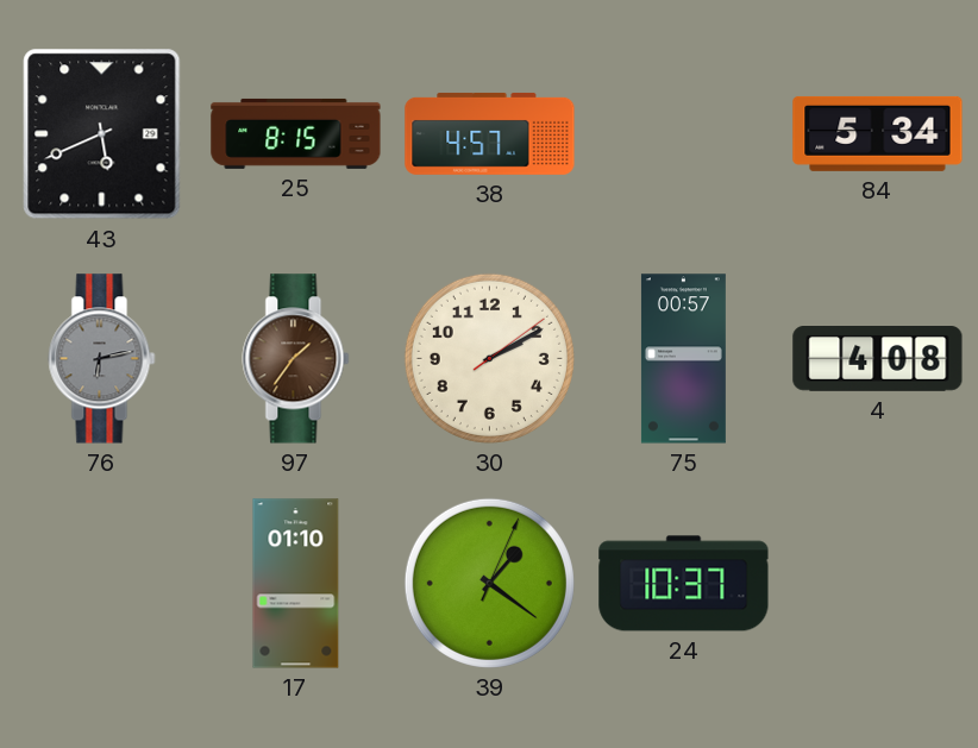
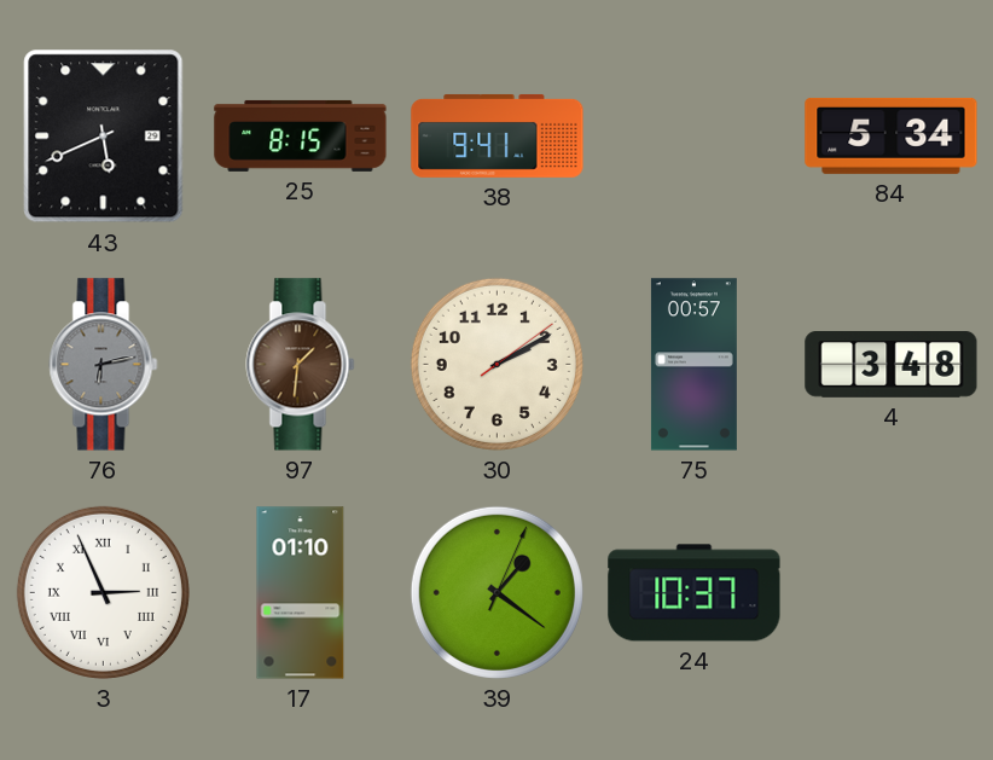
38: 4:57 -> 9:41
97: 1:36 -> 1:31
4: 4:08 -> 3:48
3: none -> 2:56
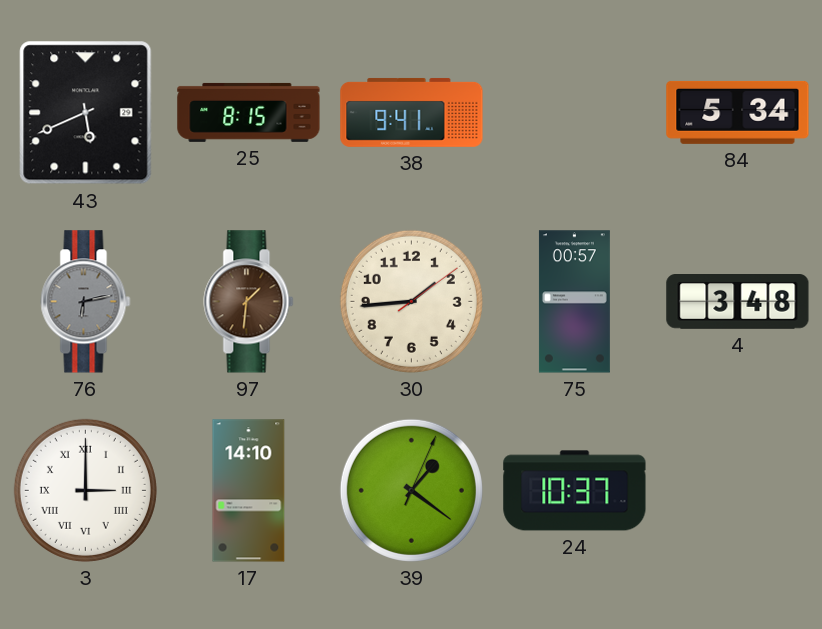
30: 2:10 -> 1:44
3: 2:56 -> 3:00
17: 01:10 -> 14:10
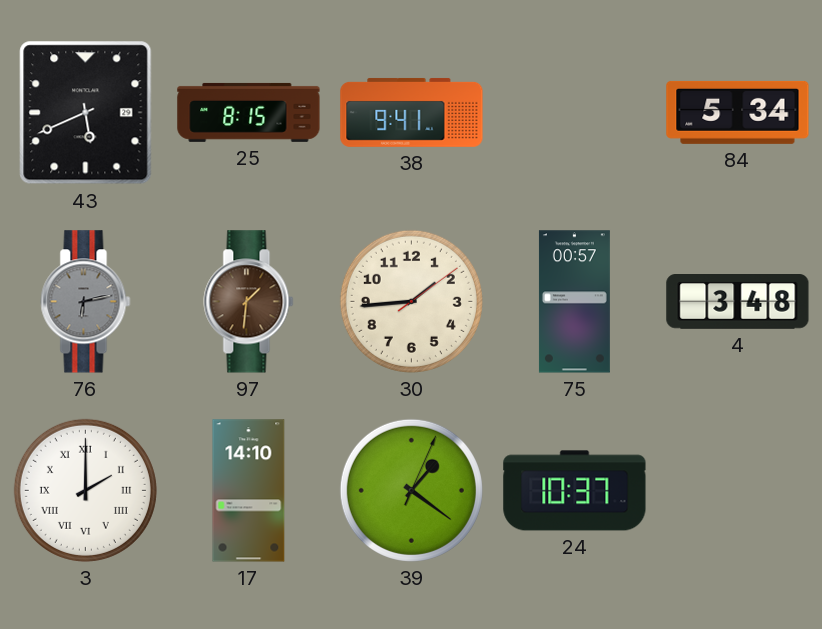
3: 3:00 -> 2:00
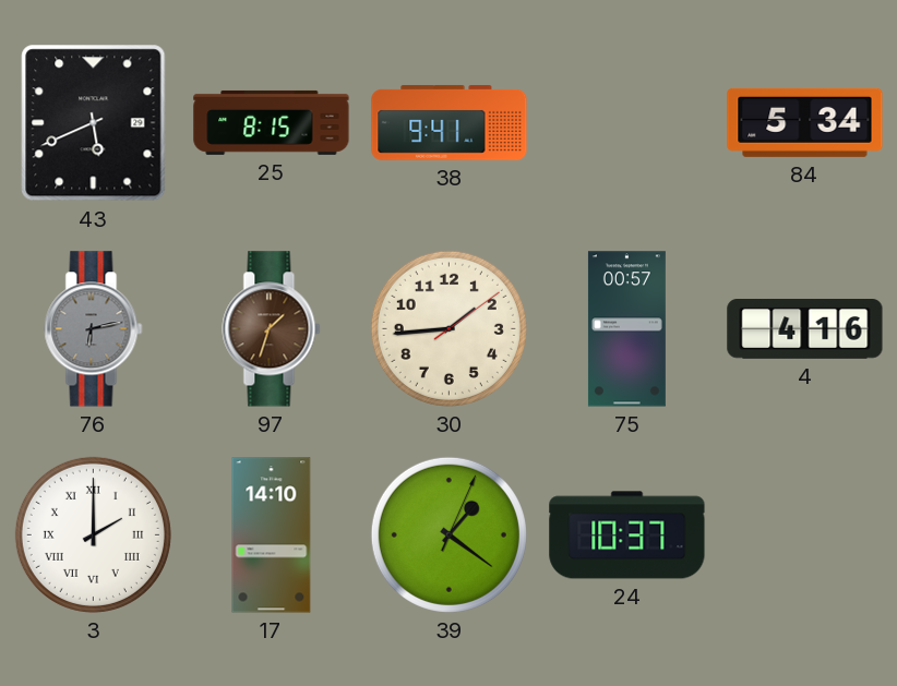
97: 1:31 -> 1:33
4: 3:48 -> 4:16
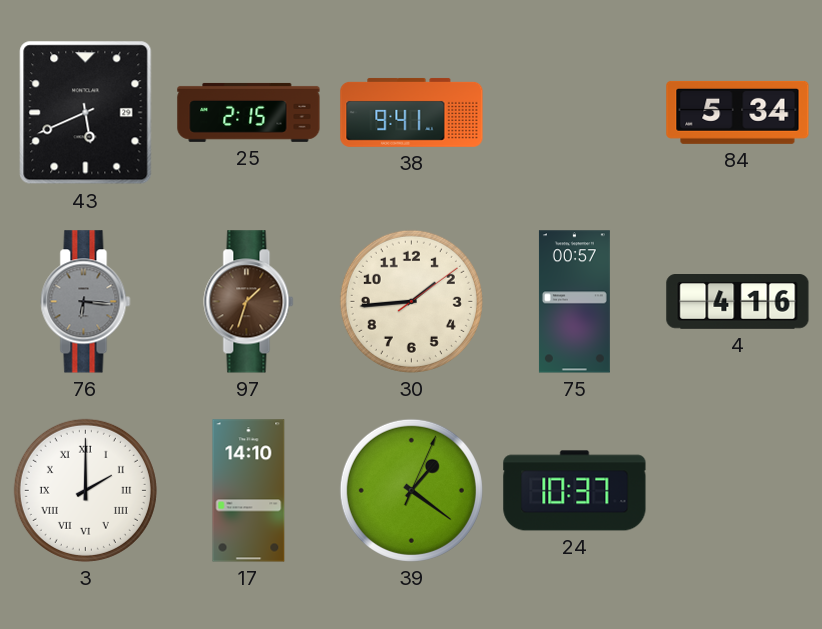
25: 8:15 -> 2:15
76: 6:13 -> 6:16
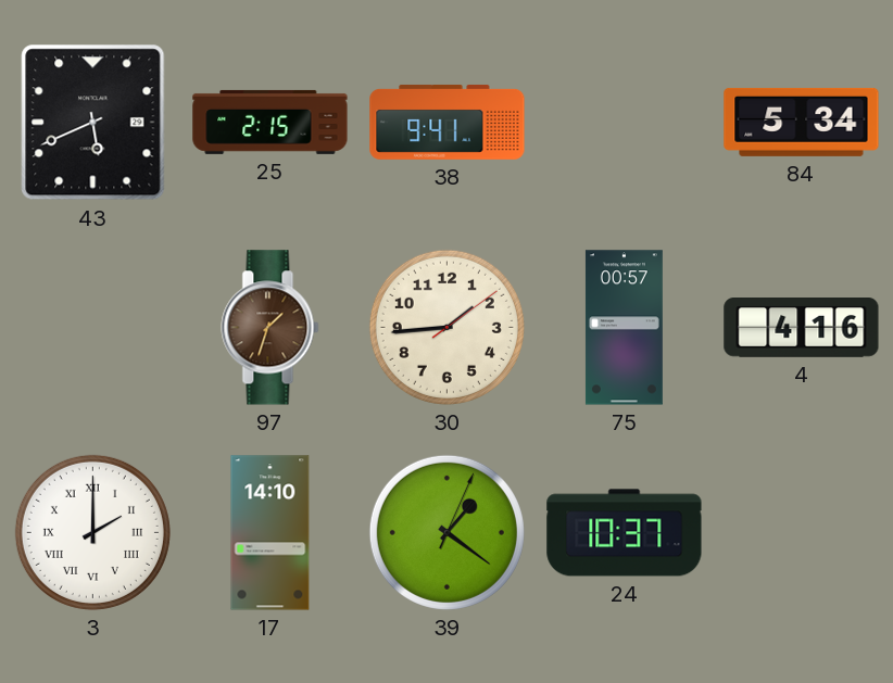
76: 6:16 -> none
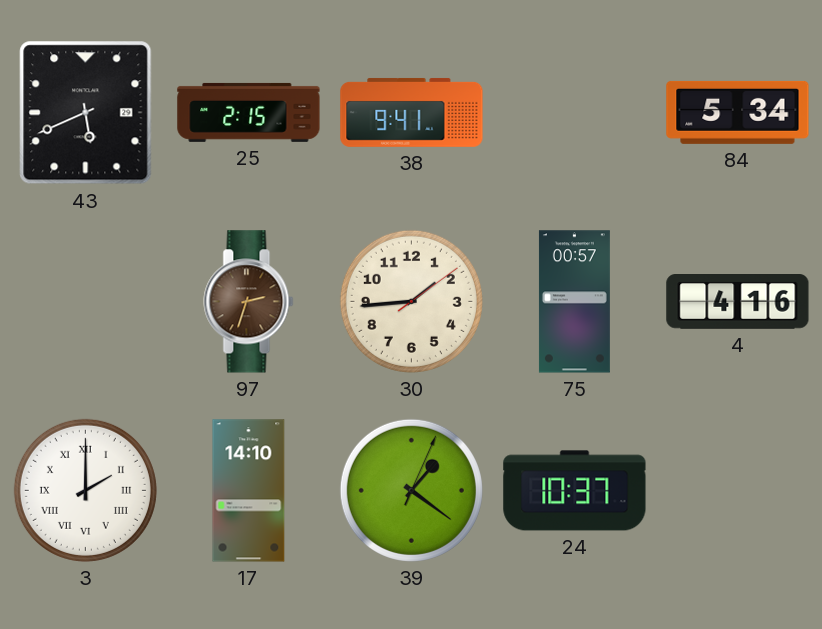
97: 1:33 -> 2:33
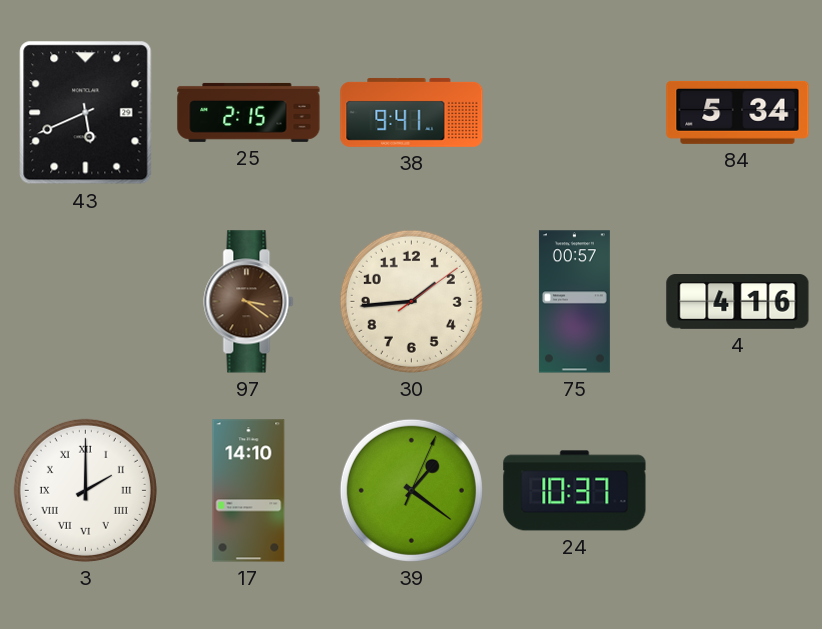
97: 2:33 -> 3:21
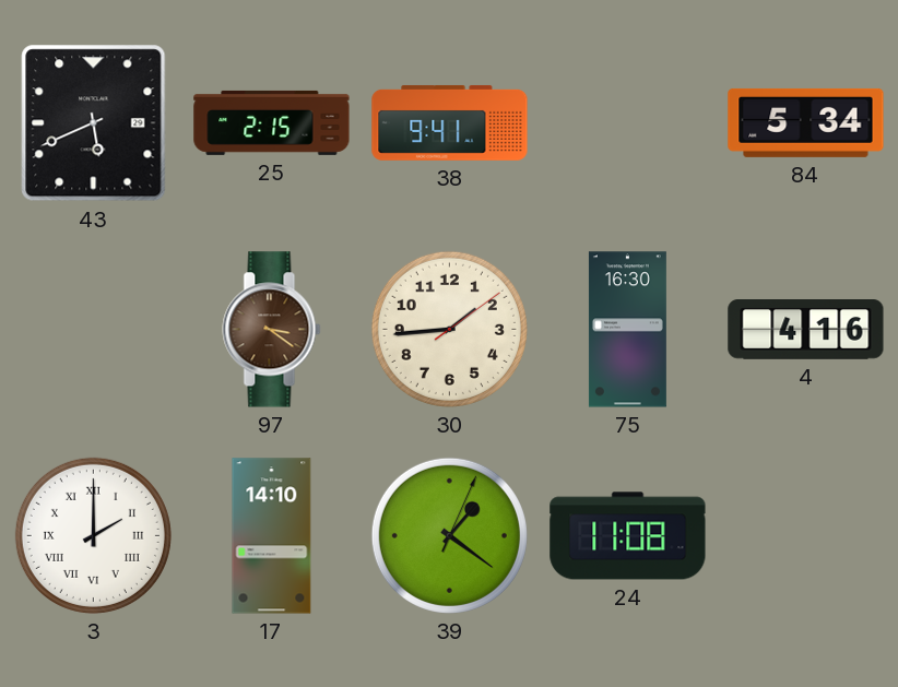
75: 00:57 -> 16:30
24: 10:37 -> 11:08
